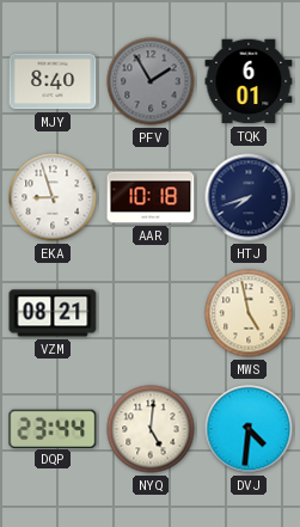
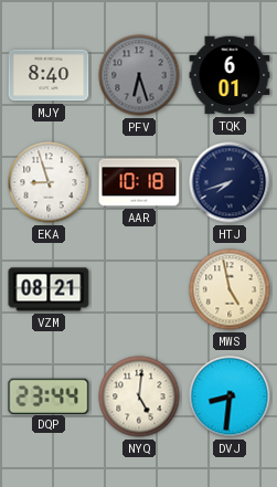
PFV: 1:55 -> 6:27
DVJ: 4:31 -> 8:31
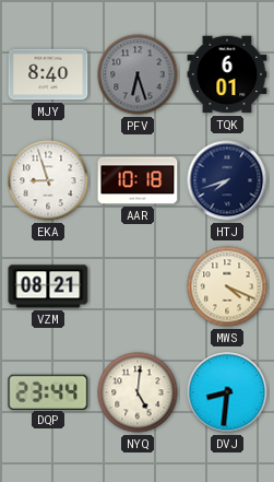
MWS: 4:58 -> 4:19
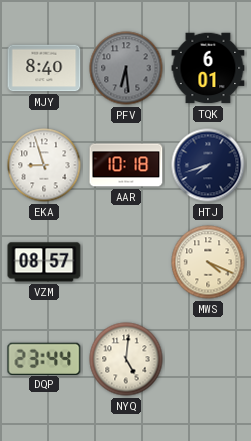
PFV: 6:27 -> 6:29
VZM: 08:21 -> 08:57
DVJ: 8:31 -> none
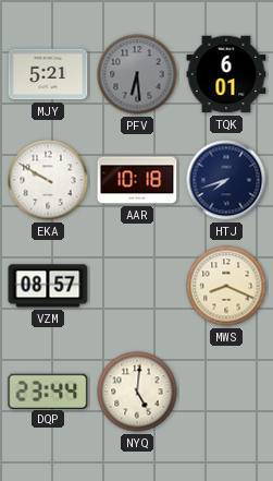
MJY: 8:40 -> 5:21
EKA: 8:57 -> 9:50
MWS: 4:19 -> 8:19
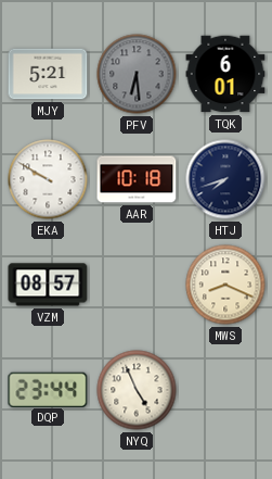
NYQ: 5:01 -> 4:56
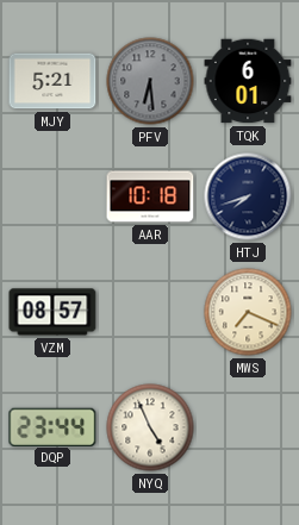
EKA: 9:50 -> none
MWS: 8:19 -> 7:19
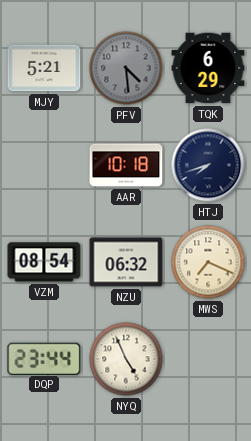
PFV: 6:29 -> 4:29
TQK: 6:01 -> 6:29
VZM: 08:57 -> 08:54
NZU: none -> 06:32
